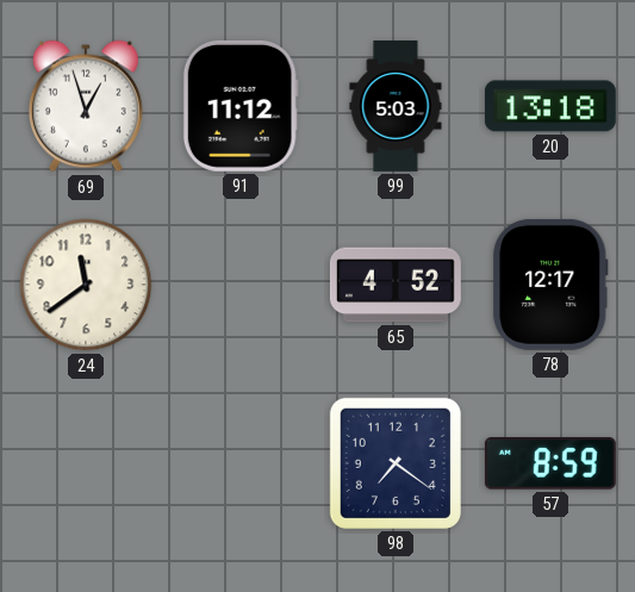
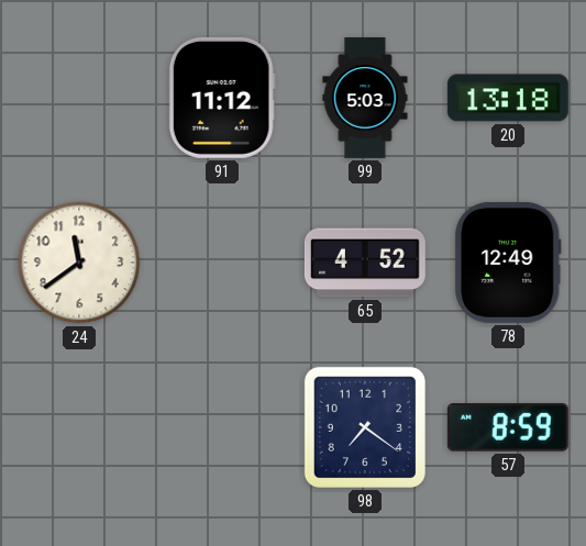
69: 12:57 -> none
78: 12:17 -> 12:49
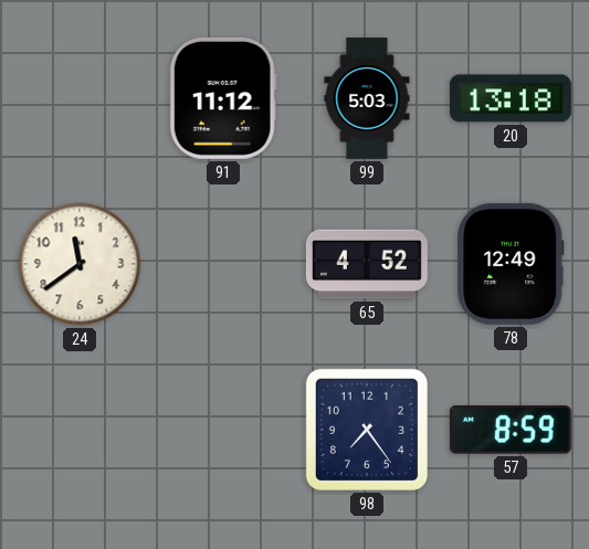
98: 7:21 -> 7:24
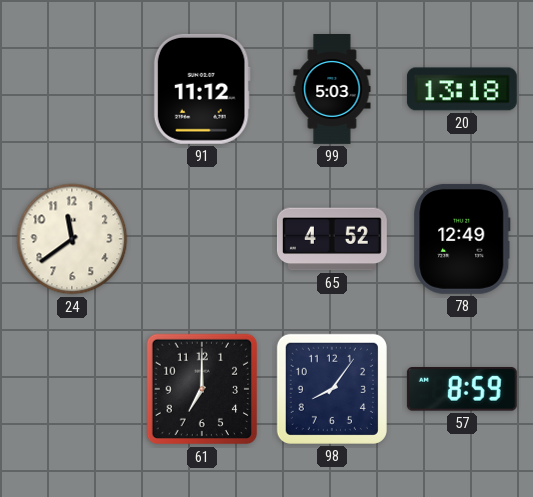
61: none -> 7:00
98: 7:24 -> 8:06
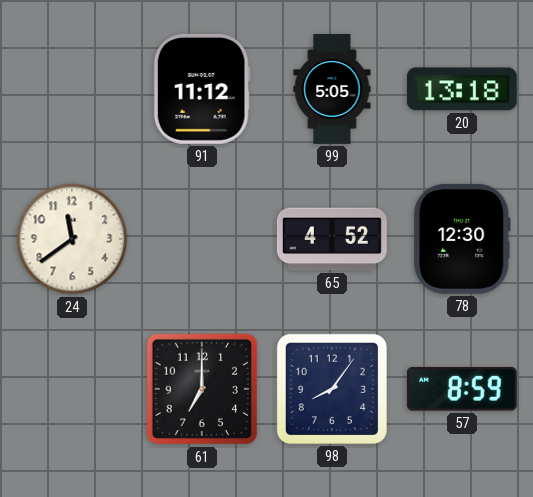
99: 5:03 -> 5:05
78: 12:49 -> 12:30
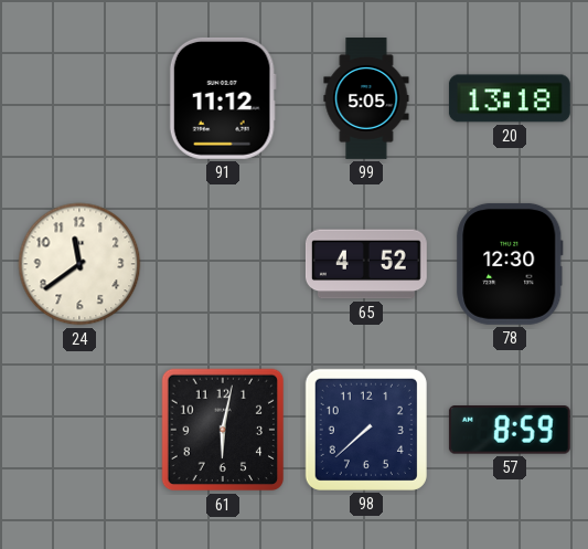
61: 7:00 -> 6:02
98: 8:06 -> 7:38
